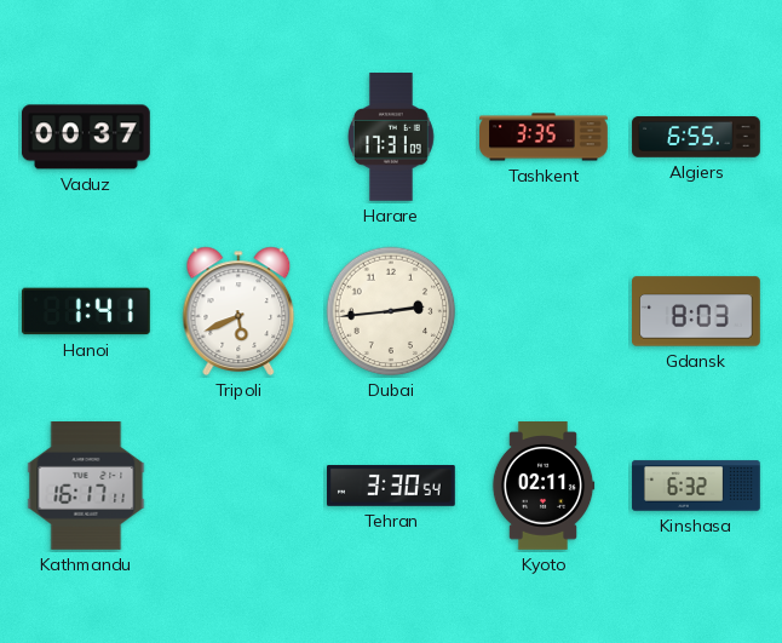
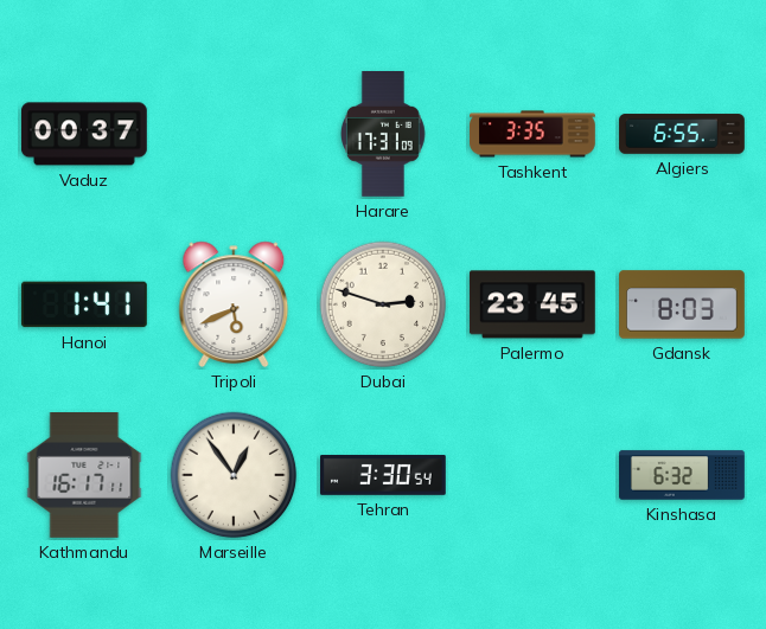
Dubai: 2:44 -> 2:48
Palermo: none -> 23:45
Marseille: none -> 12:54
Kyoto: 02:11 -> none
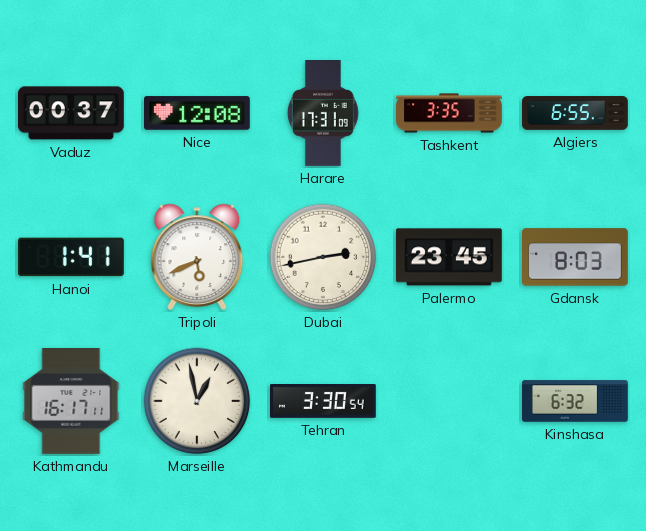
Nice: none -> 12:08
Dubai: 2:48 -> 2:43
Marseille: 12:54 -> 12:58
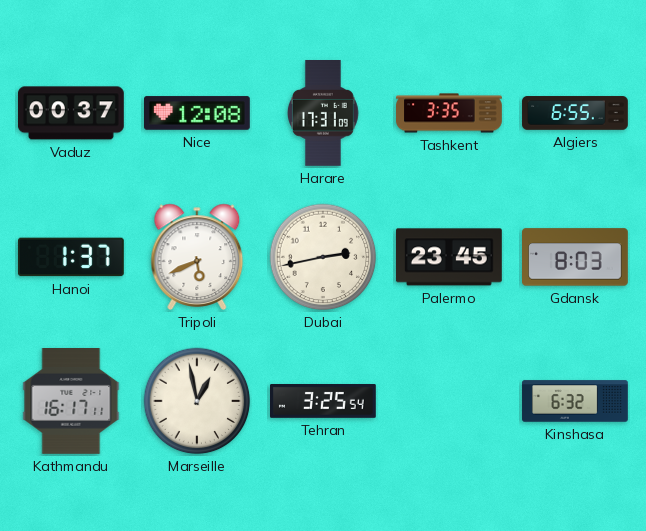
Hanoi: 1:41 -> 1:37
Tehran: 3:30 -> 3:25
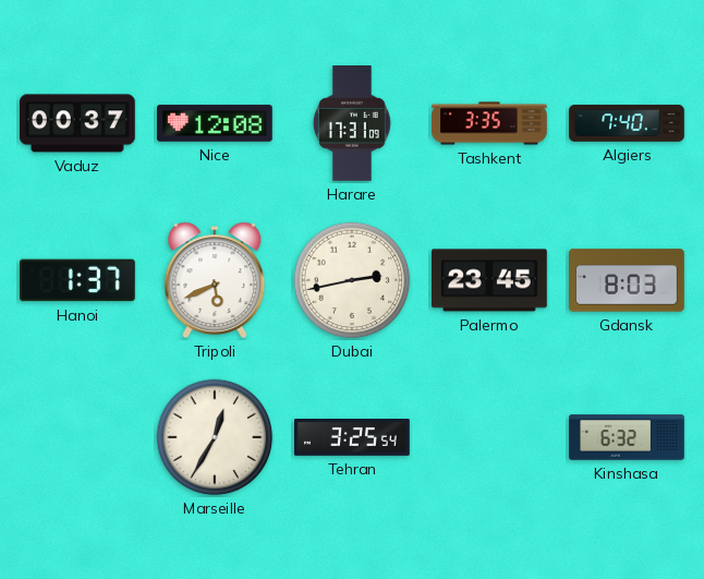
Algiers: 6:55 -> 7:40
Kathmandu: 16:17 -> none
Marseille: 12:58 -> 12:35
